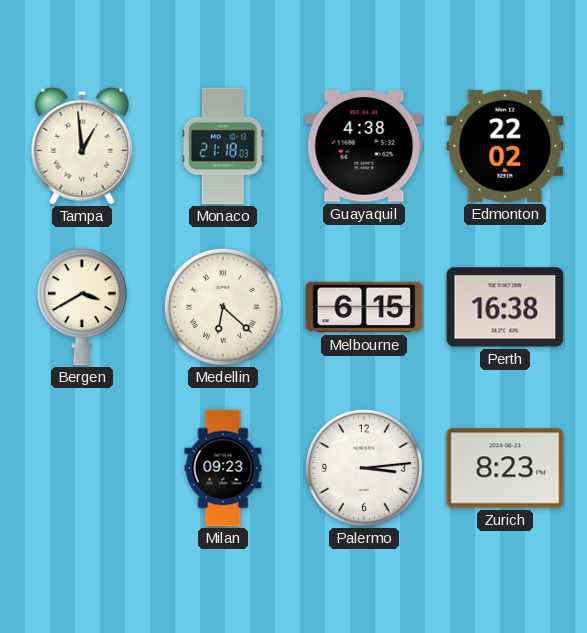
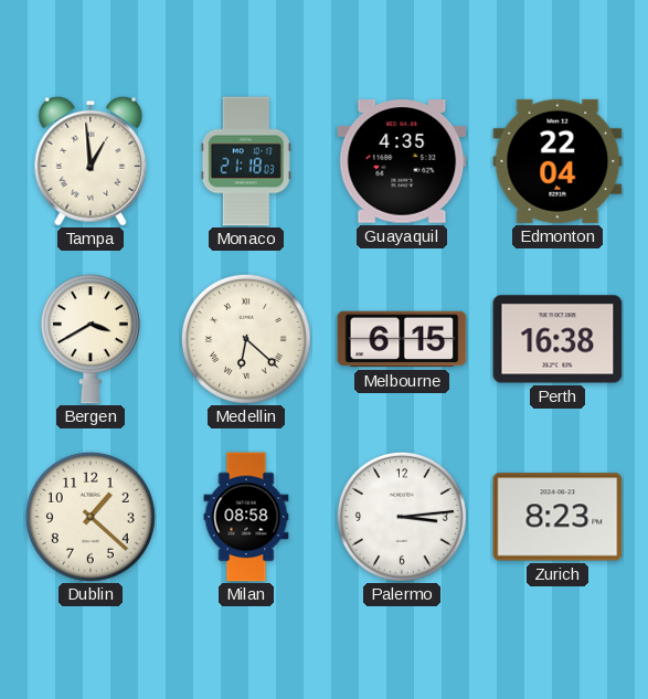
Guayaquil: 4:38 -> 4:35
Edmonton: 22:02 -> 22:04
Dublin: none -> 1:22
Milan: 09:23 -> 08:58
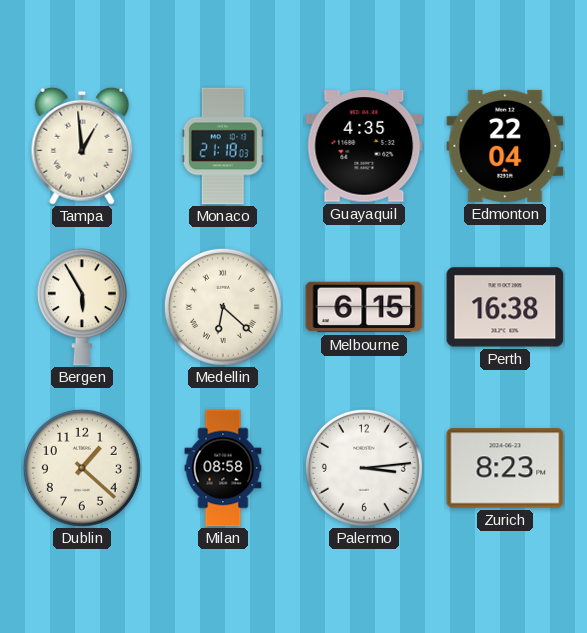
Bergen: 3:40 -> 5:55
